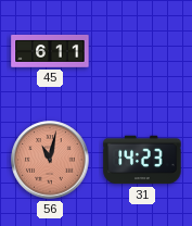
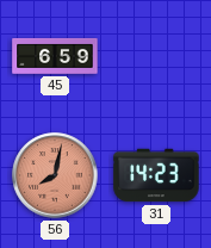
45: 6:11 -> 6:59
56: 11:02 -> 8:02
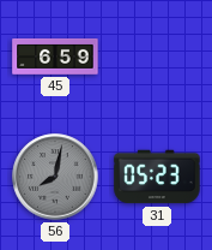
56 dial: salmon -> grey
31: 14:23 -> 05:23
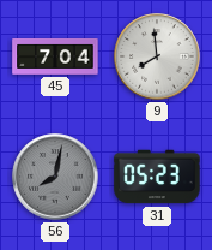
45: 6:59 -> 7:04
9: none -> 7:59
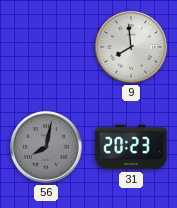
45: 7:04 -> none
31: 05:23 -> 20:23
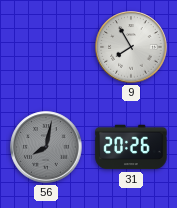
9: 7:59 -> 7:55
31: 20:23 -> 20:26
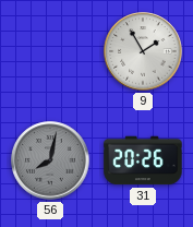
9: 7:55 -> 1:55
